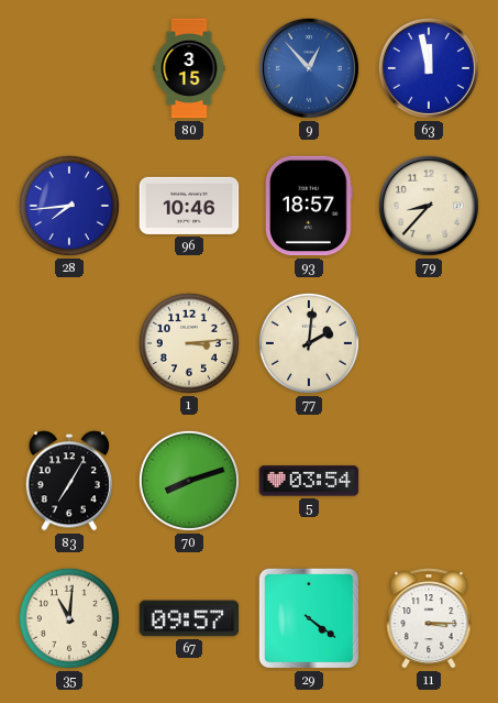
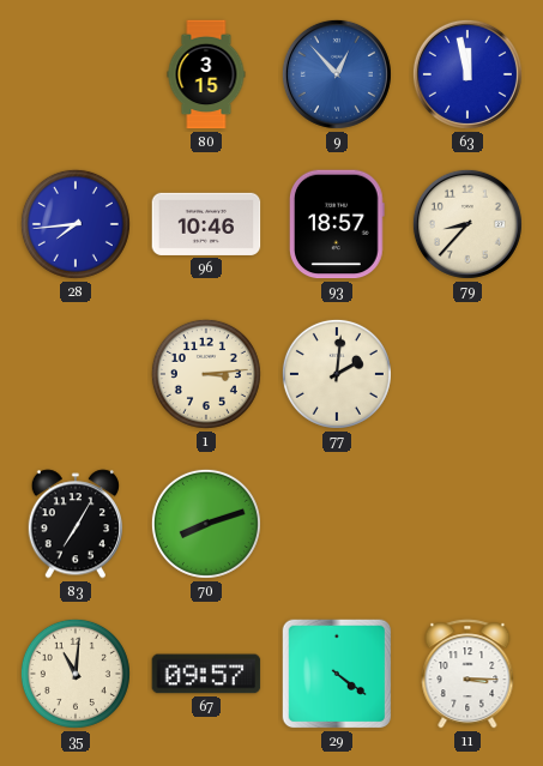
5: 03:54 -> none
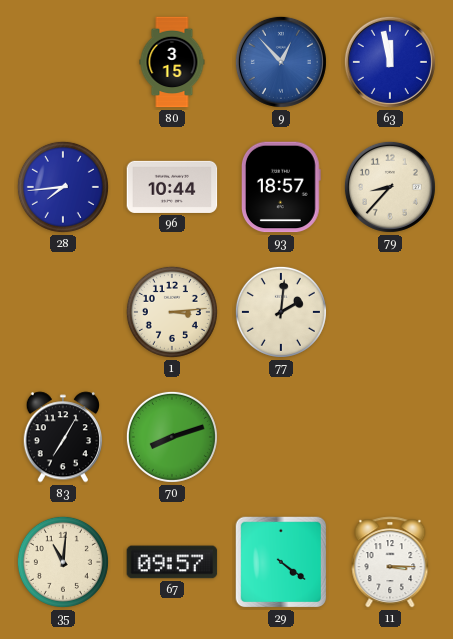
96: 10:46 -> 10:44
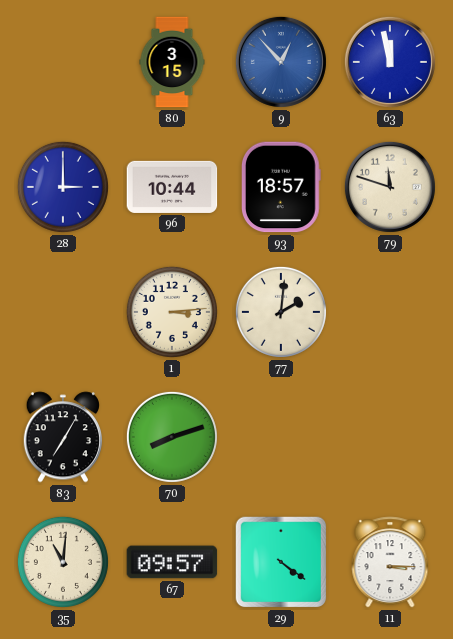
28: 7:44 -> 3:00
79: 8:37 -> 11:48
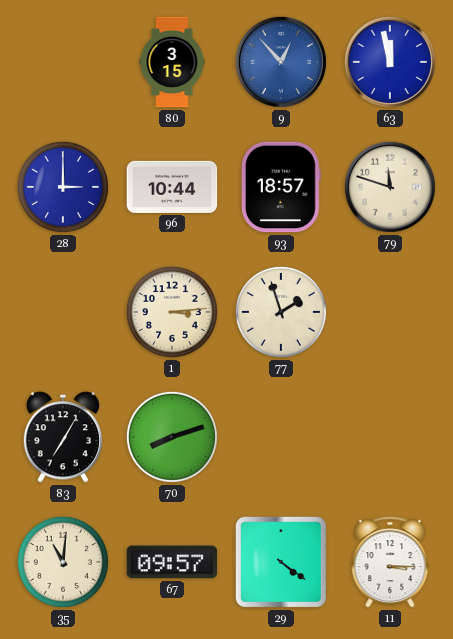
77: 2:01 -> 1:57
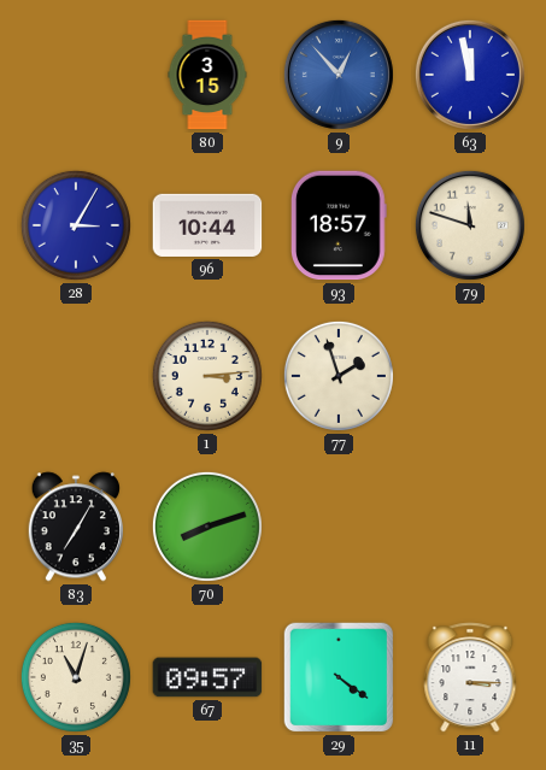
28: 3:00 -> 3:05
35: 11:01 -> 11:03
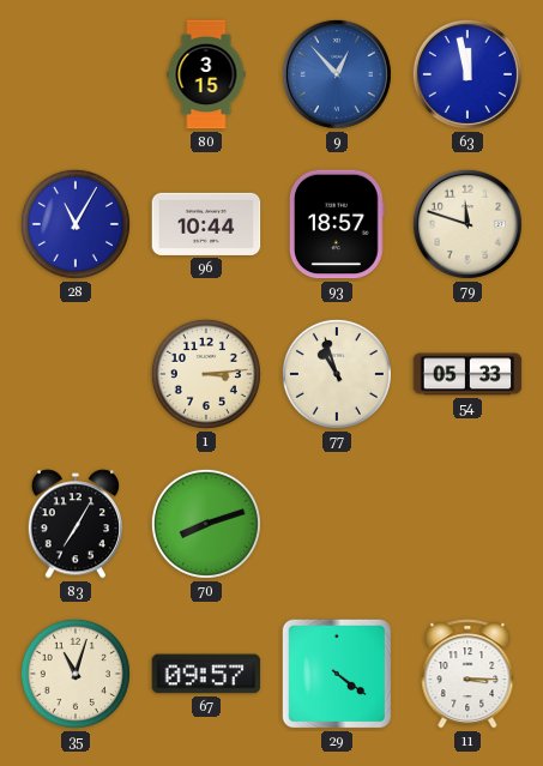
28: 3:05 -> 11:05
77: 1:57 -> 10:57
54: none -> 05:33
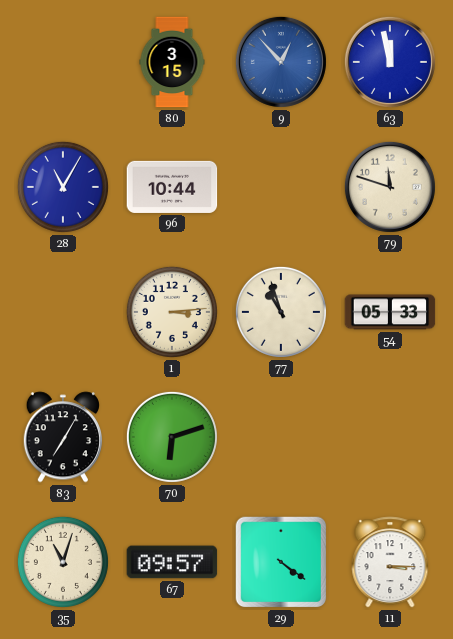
93: 18:57 -> none
70: 8:12 -> 6:12
